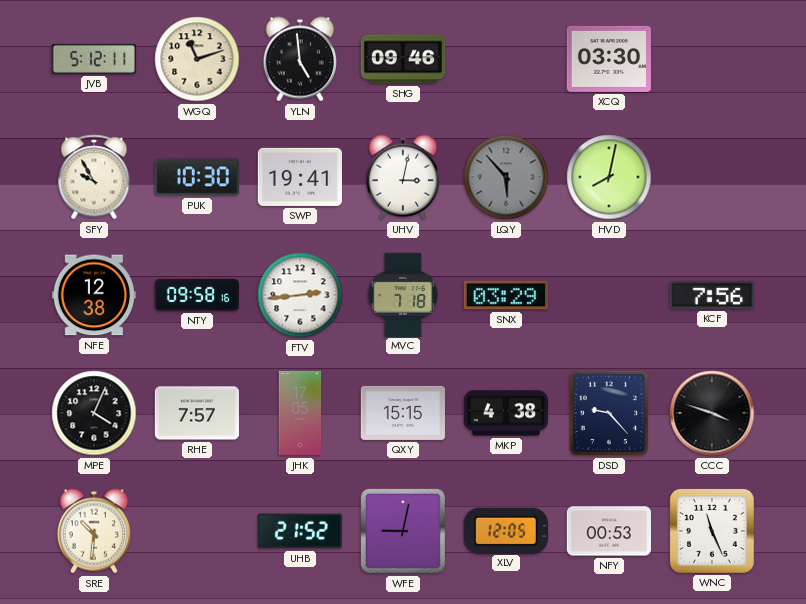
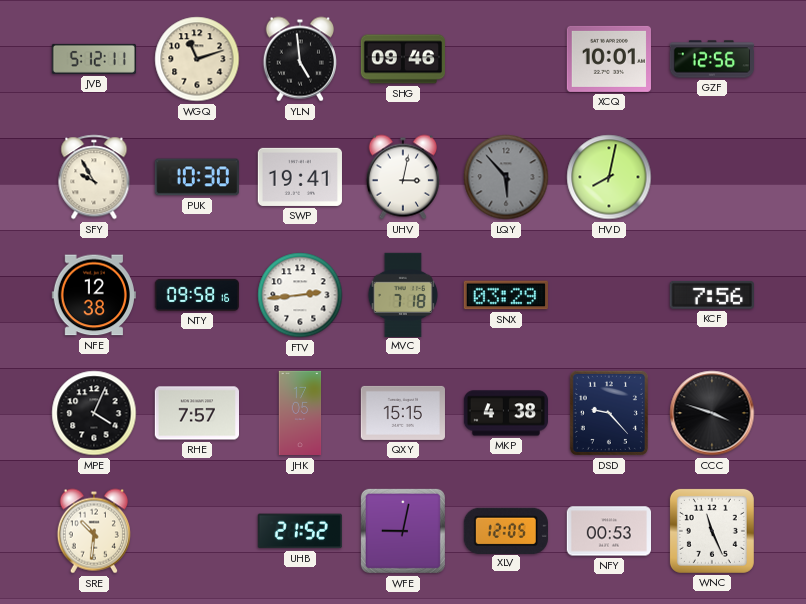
XCQ: 03:30 -> 10:01
GZF: none -> 12:56
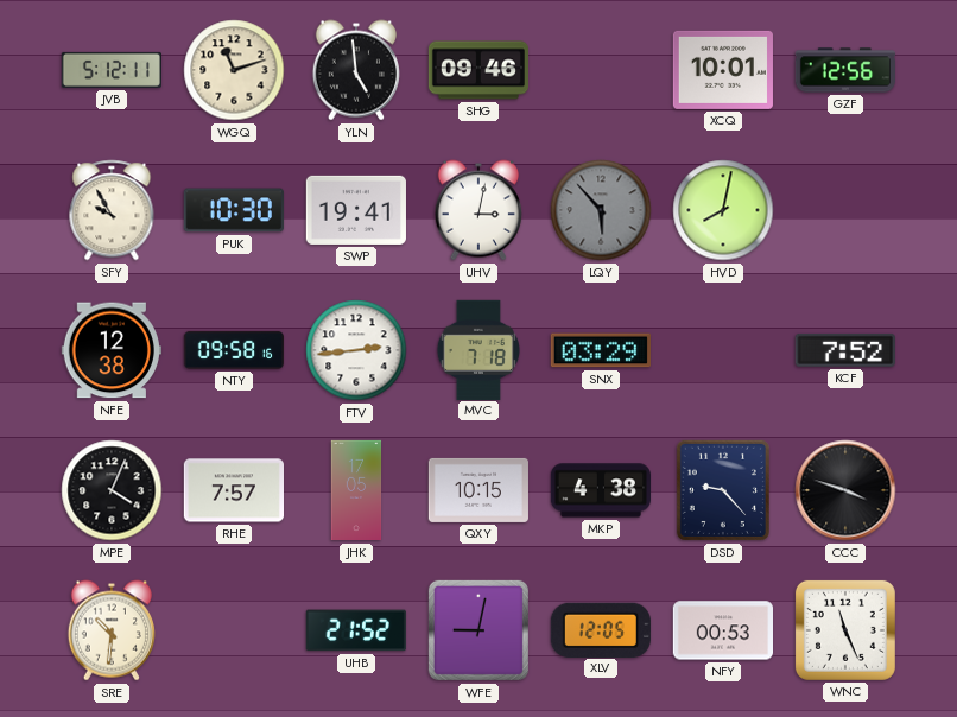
KCF: 7:56 -> 7:52
QXY: 15:15 -> 10:15
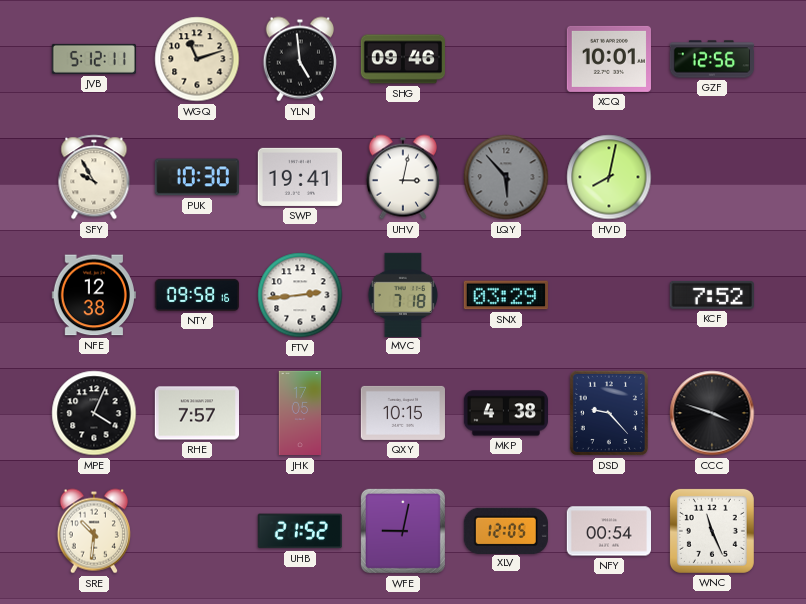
NFY: 00:53 -> 00:54
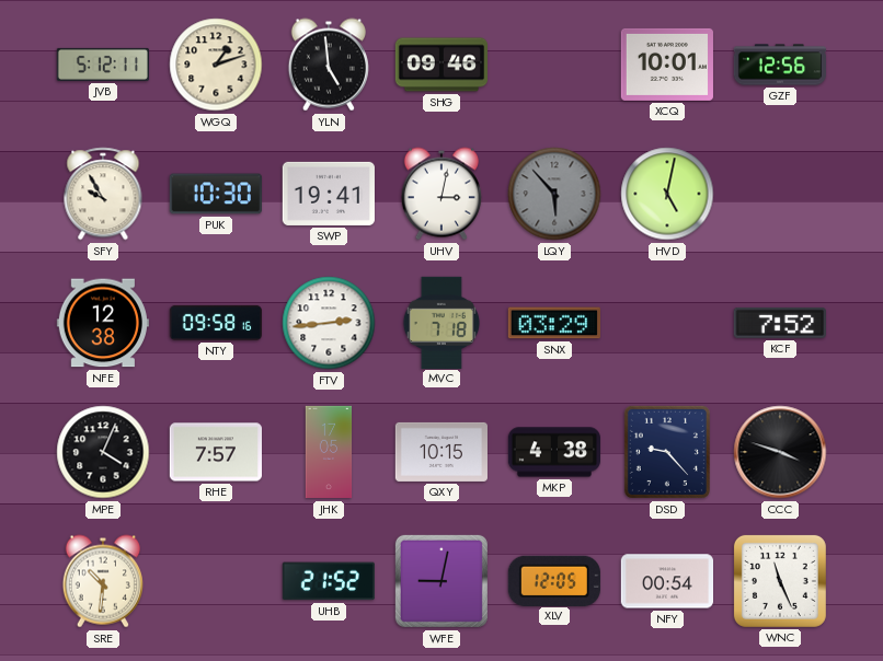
WGQ: 11:12 -> 1:12
HVD: 8:02 -> 5:02
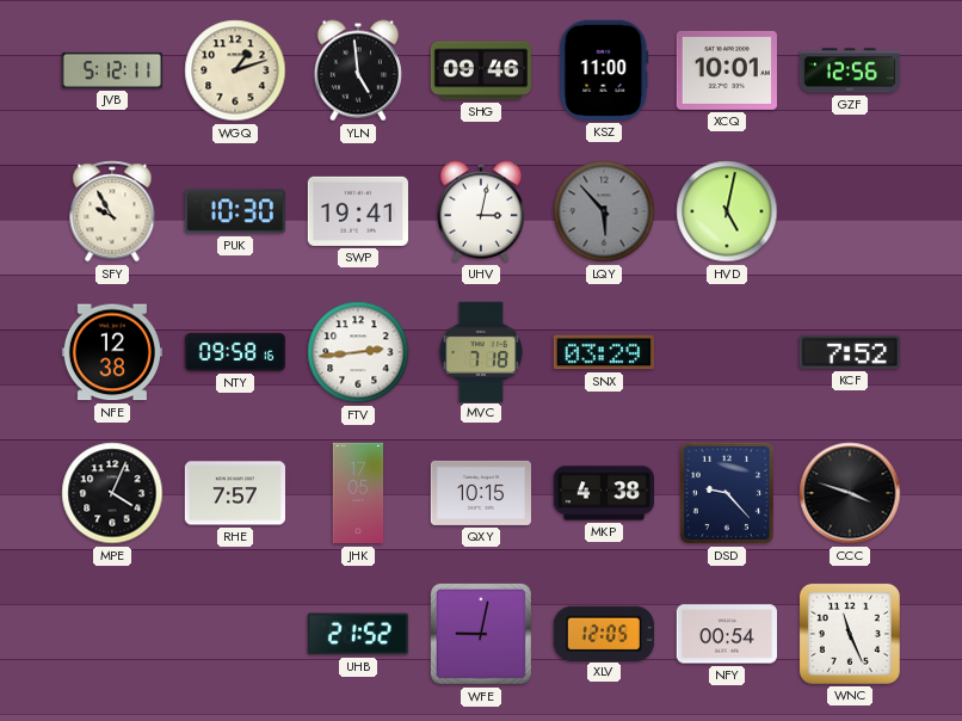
KSZ: none -> 11:00
SRE: 10:31 -> none
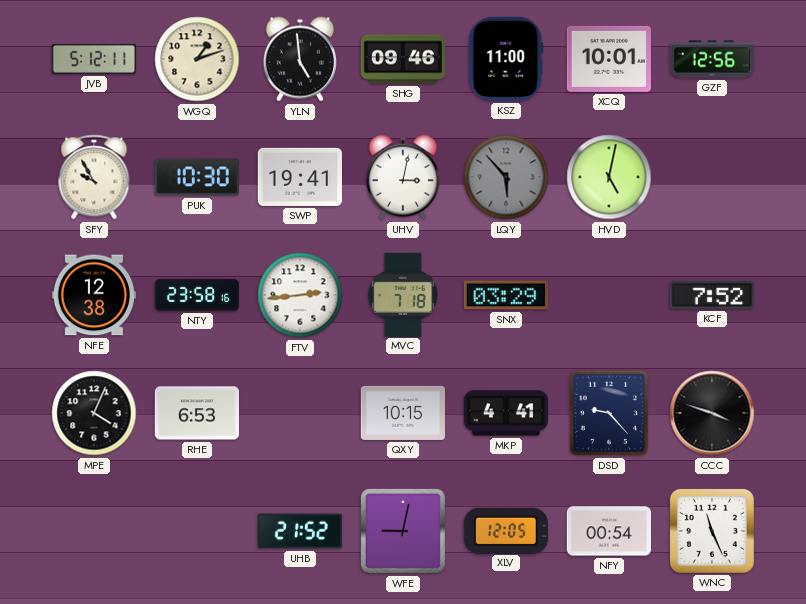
NTY: 09:58 -> 23:58
RHE: 7:57 -> 6:53
JHK: 17:05 -> none
MKP: 4:38 -> 4:41
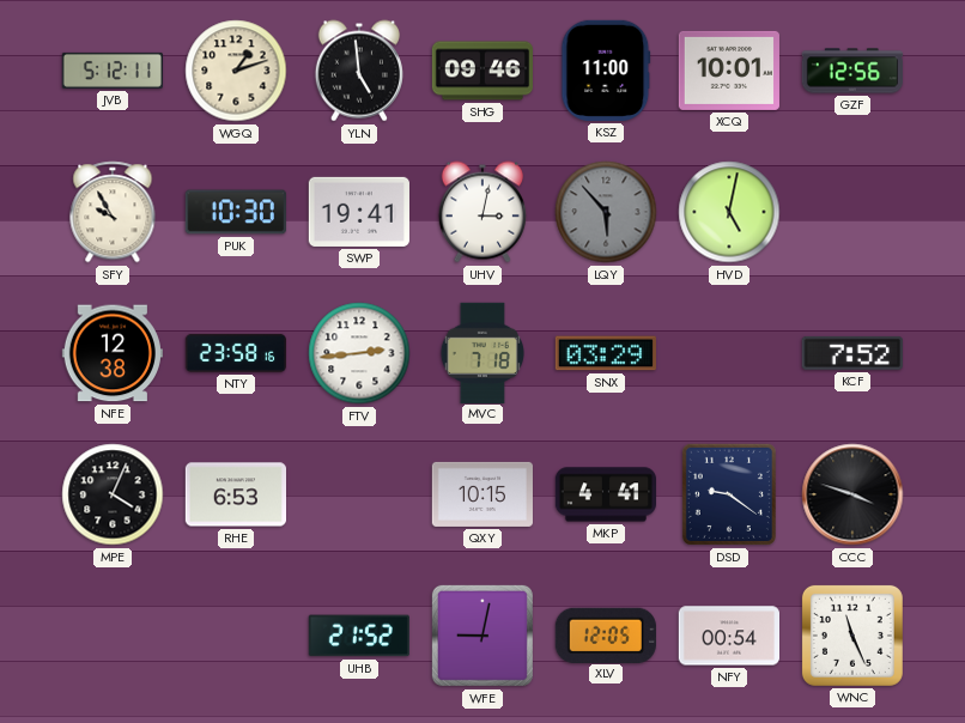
DSD: 9:23 -> 9:21
